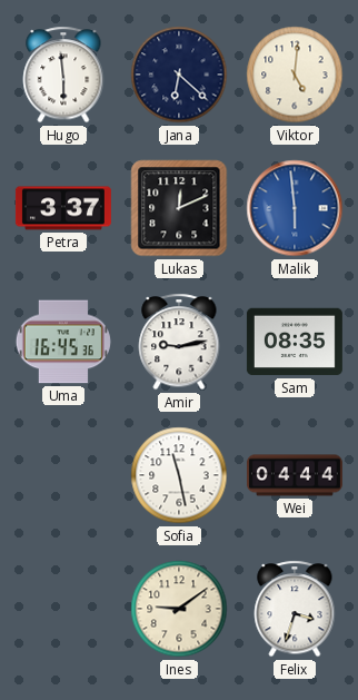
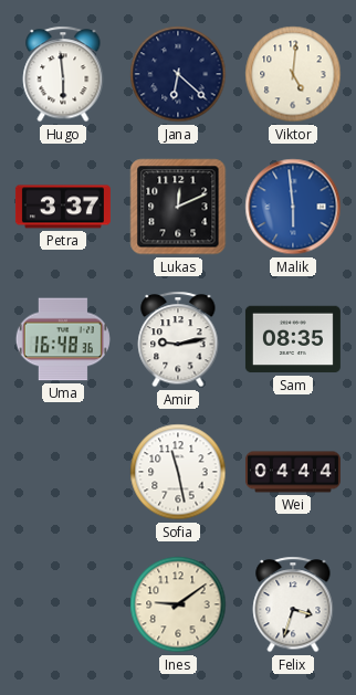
Uma: 16:45 -> 16:48
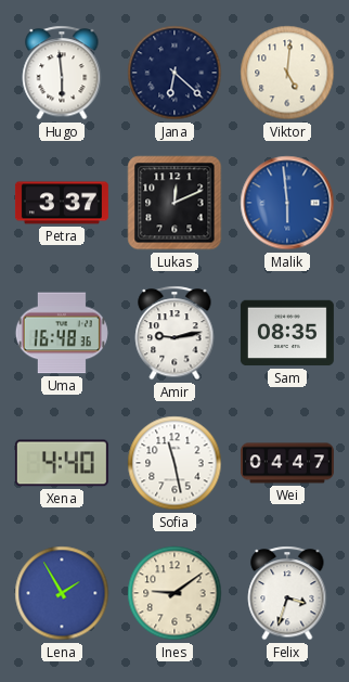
Xena: none -> 4:40
Wei: 04:44 -> 04:47
Lena: none -> 1:55
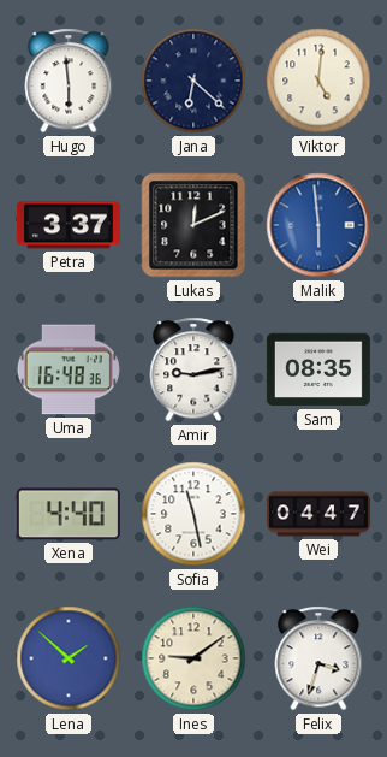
Lena: 1:55 -> 1:52
